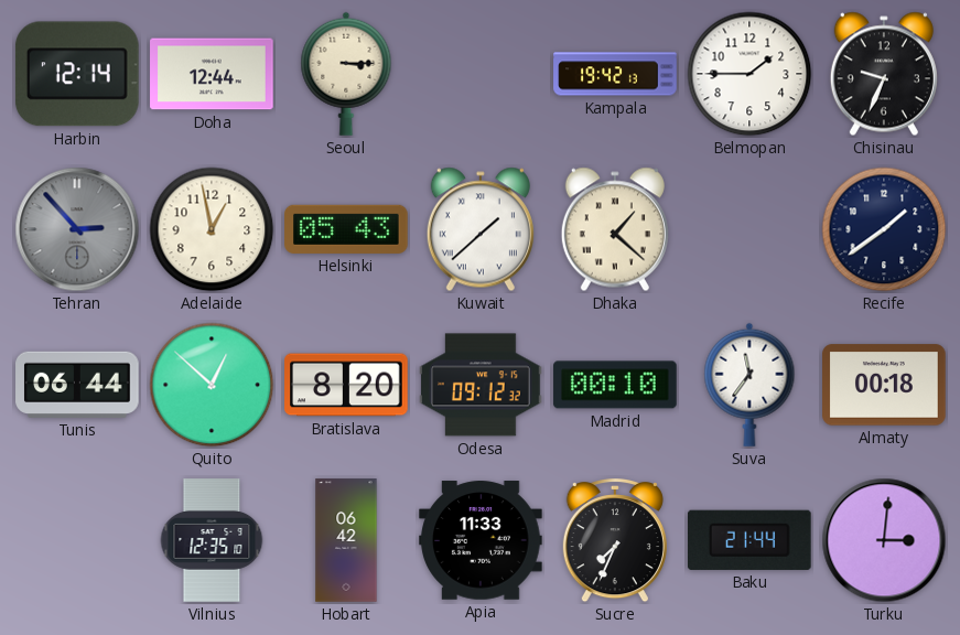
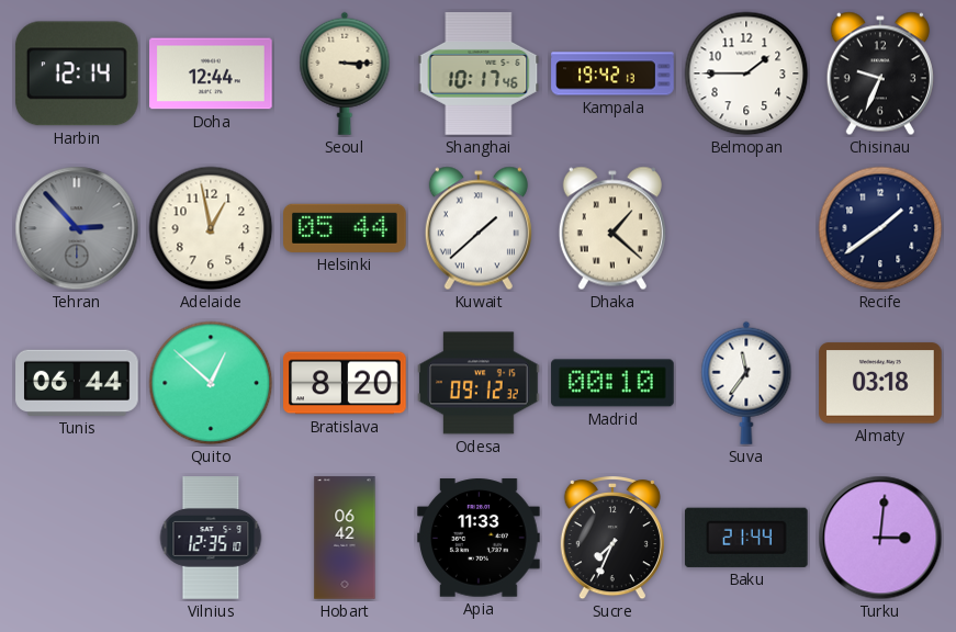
Shanghai: none -> 10:17
Helsinki: 05:43 -> 05:44
Almaty: 00:18 -> 03:18
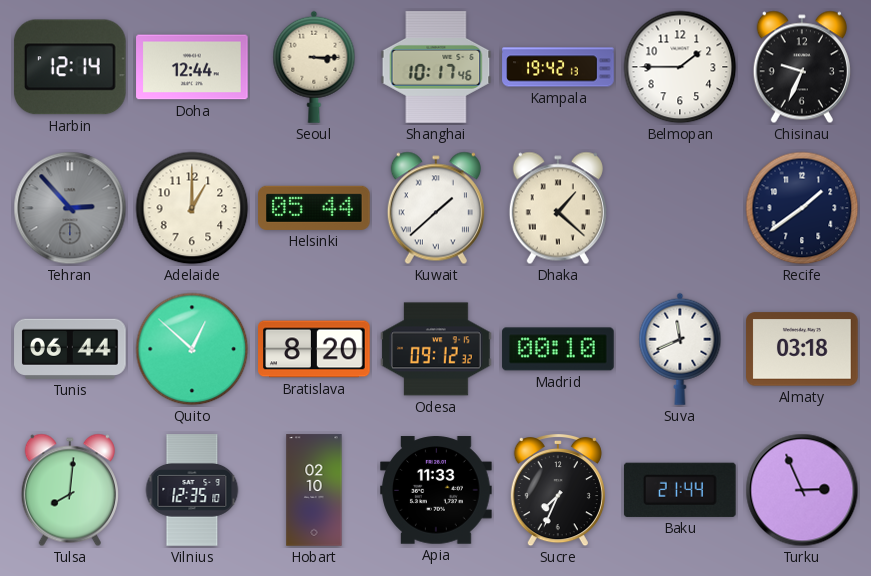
Adelaide: 12:58 -> 1:00
Suva: 11:36 -> 11:41
Tulsa: none -> 8:01
Hobart: 06:42 -> 02:10
Turku: 3:01 -> 2:56
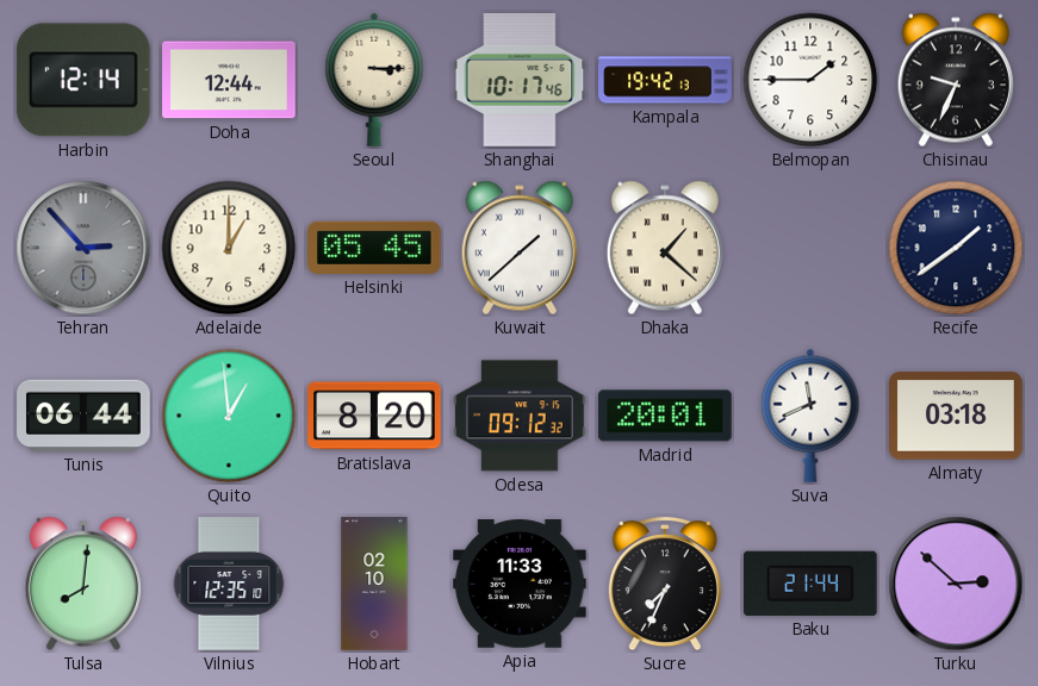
Helsinki: 05:44 -> 05:45
Quito: 12:52 -> 12:59
Madrid: 00:10 -> 20:01
Turku: 2:56 -> 2:52
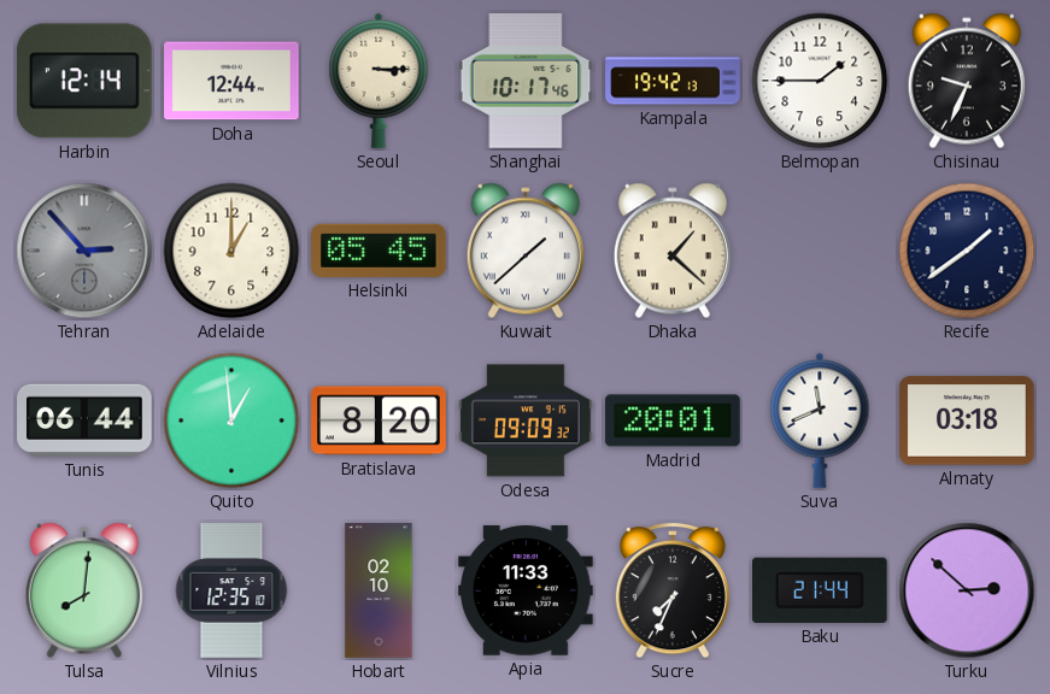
Odesa: 09:12 -> 09:09
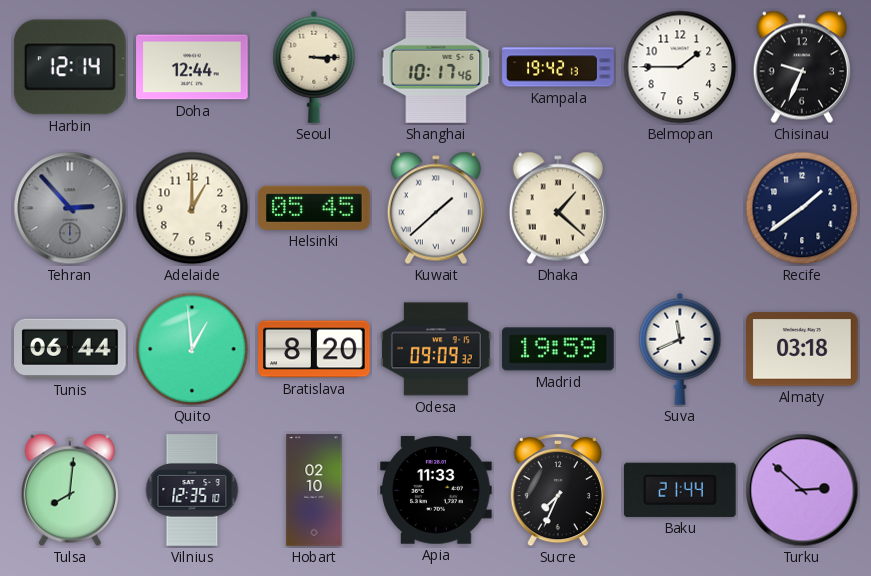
Madrid: 20:01 -> 19:59
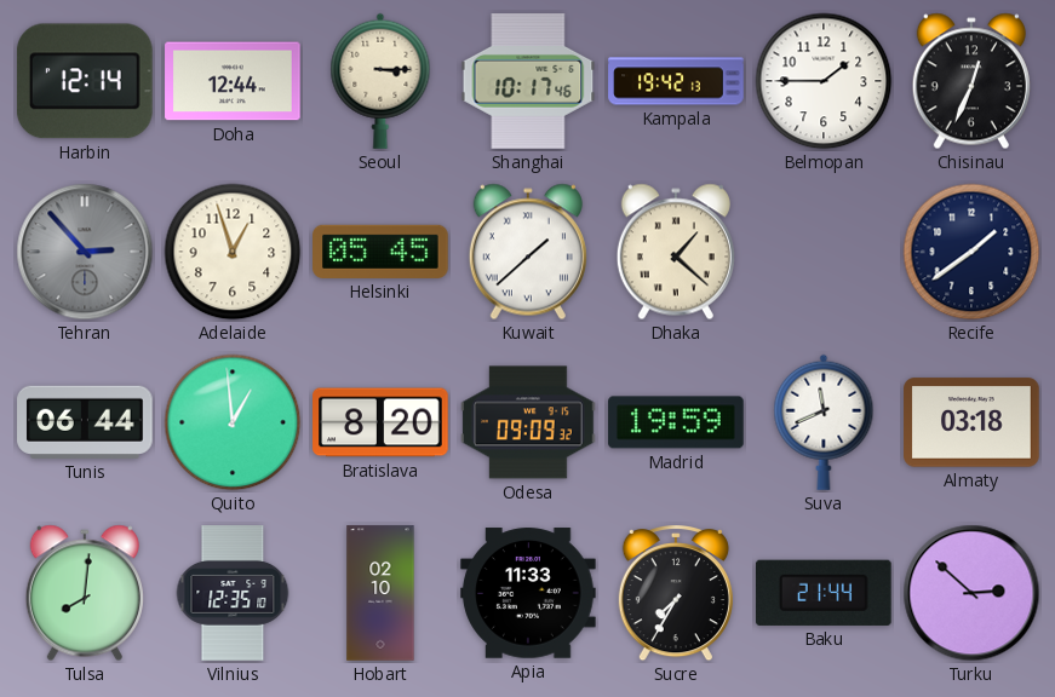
Chisinau: 9:34 -> 12:34
Adelaide: 1:00 -> 12:57
Sucre: 7:34 -> 7:35
